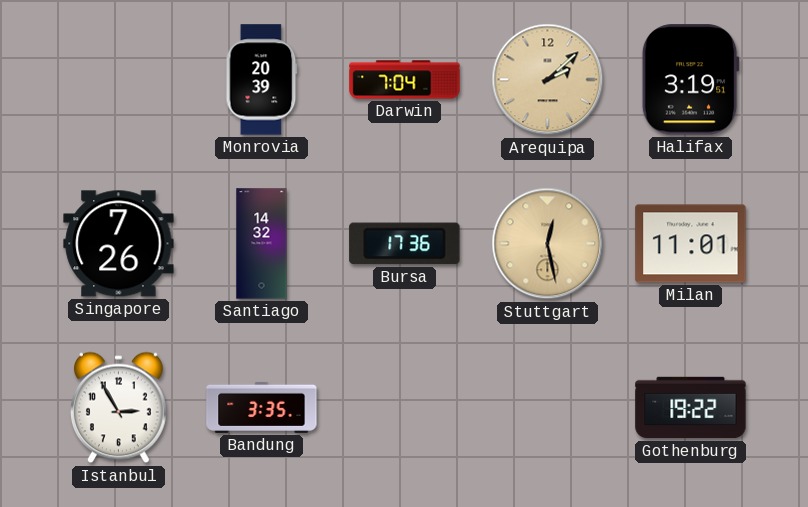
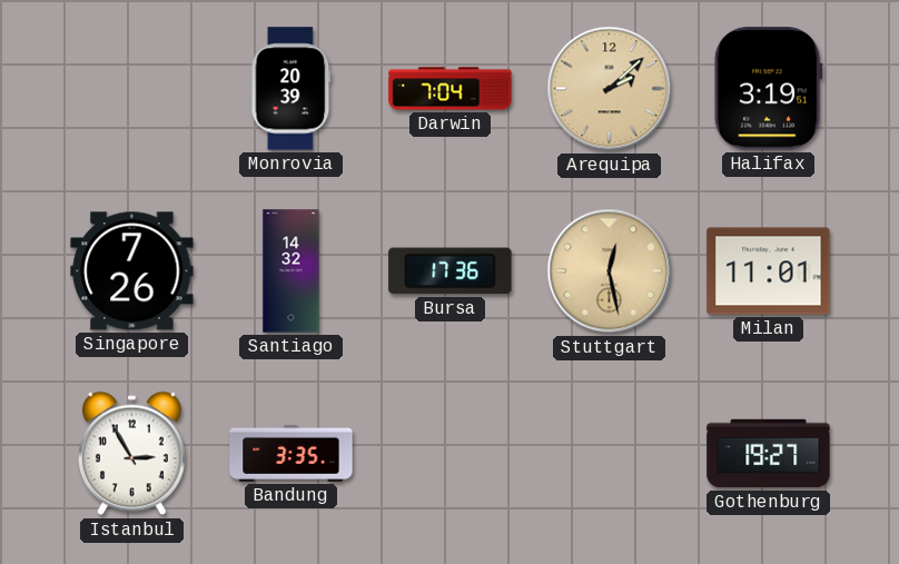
Gothenburg: 19:22 -> 19:27
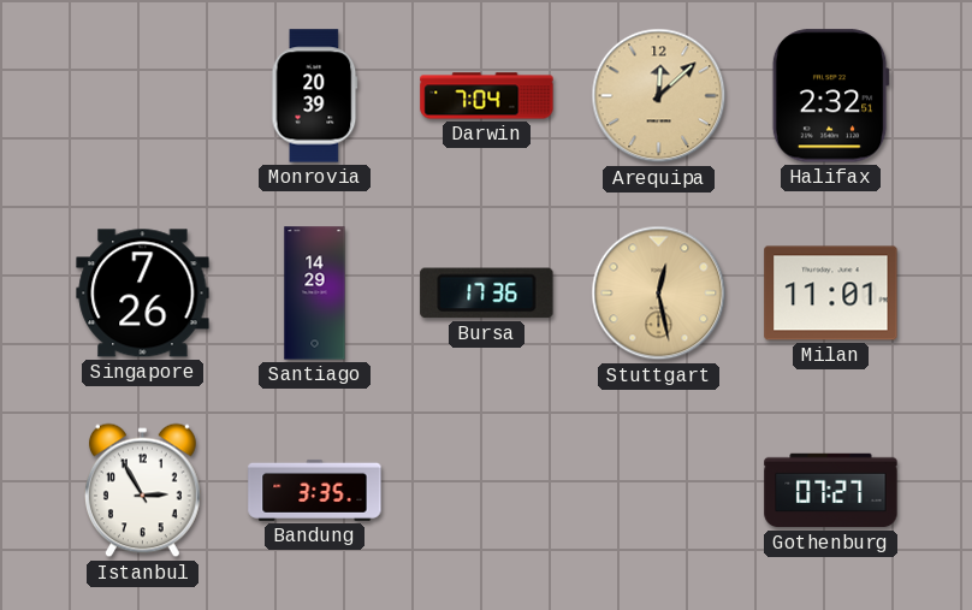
Arequipa: 2:08 -> 12:08
Halifax: 3:19 -> 2:32
Santiago: 14:32 -> 14:29
Gothenburg: 19:27 -> 07:27
